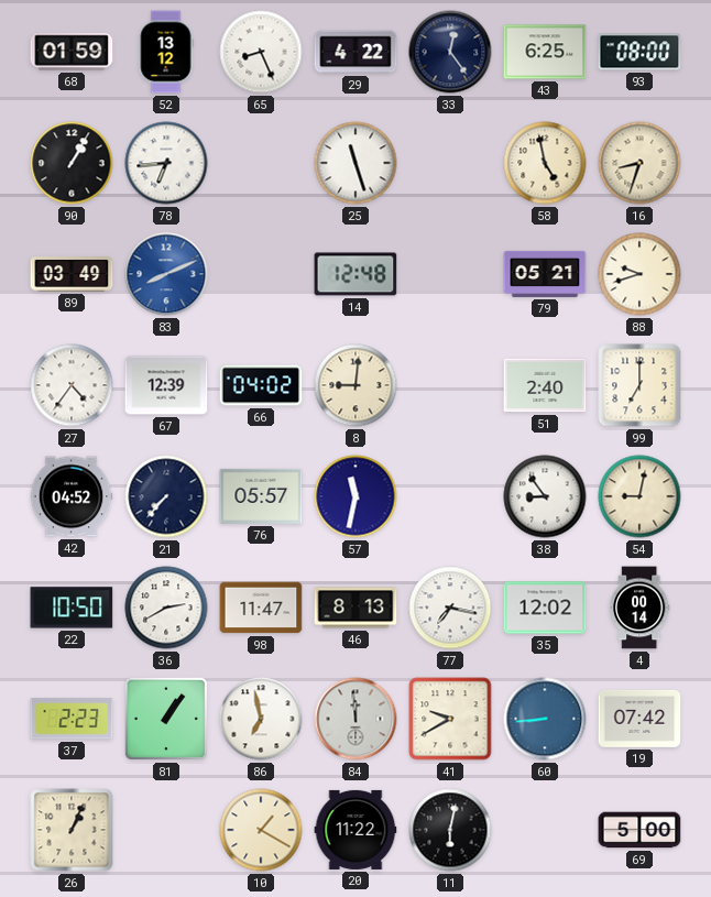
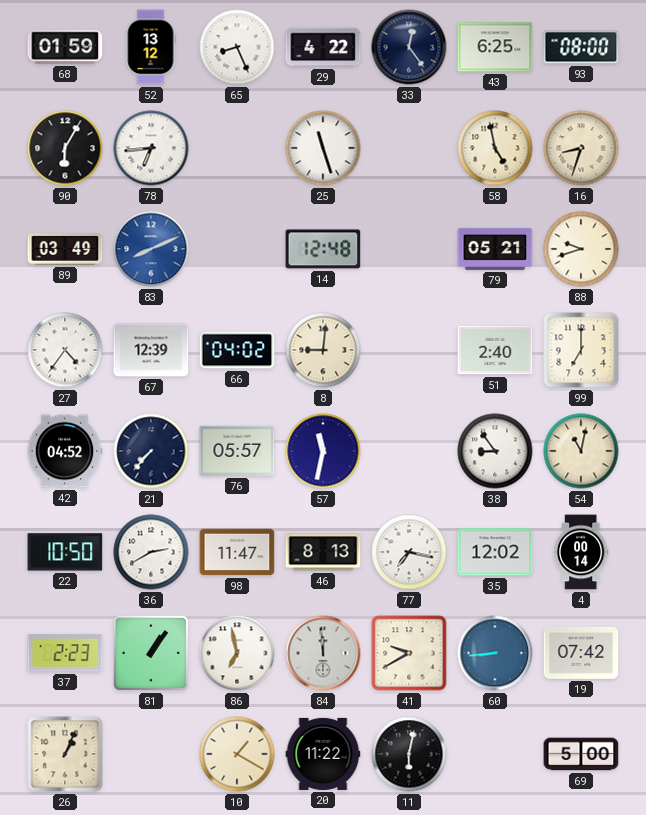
90: 1:05 -> 6:05
54: 9:02 -> 11:02
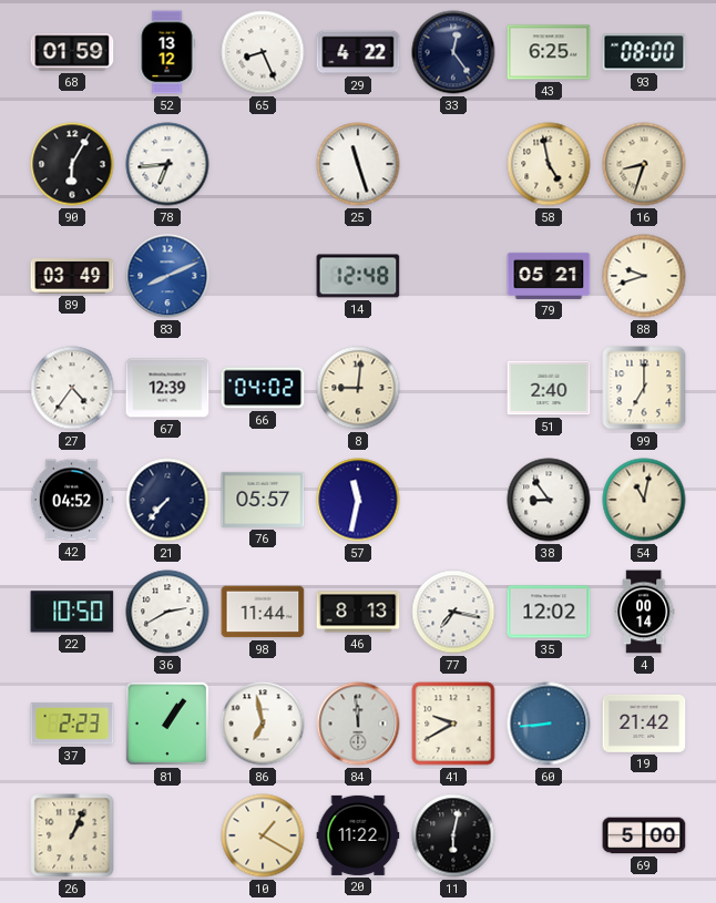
98: 11:47 -> 11:44
19: 07:42 -> 21:42
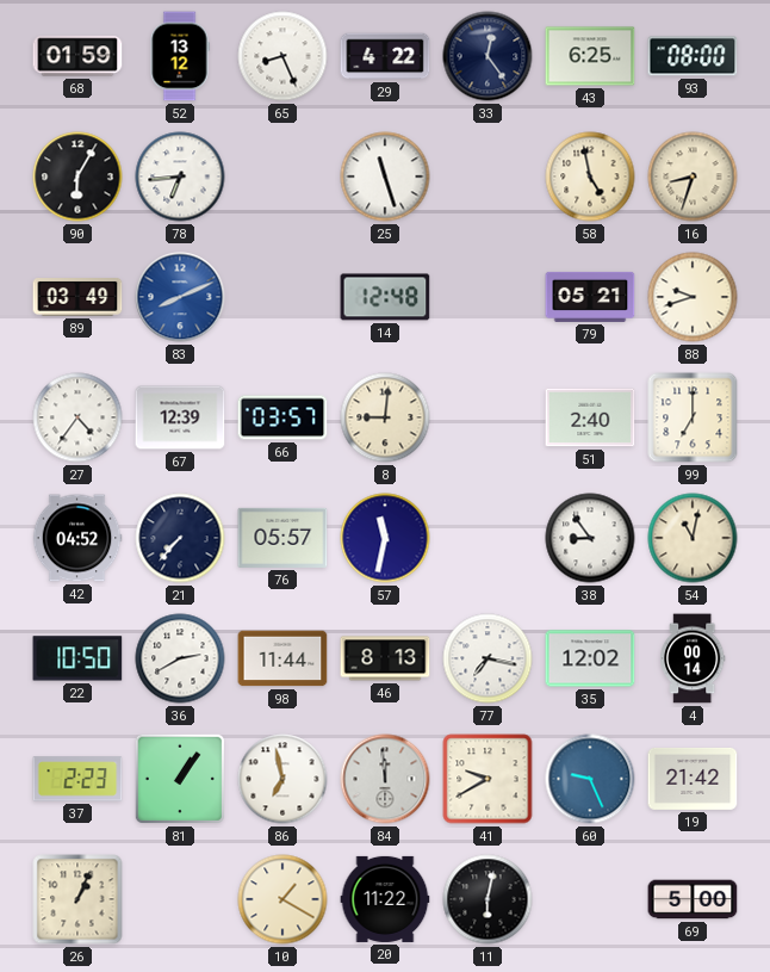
66: 04:02 -> 03:57
60: 8:44 -> 9:26
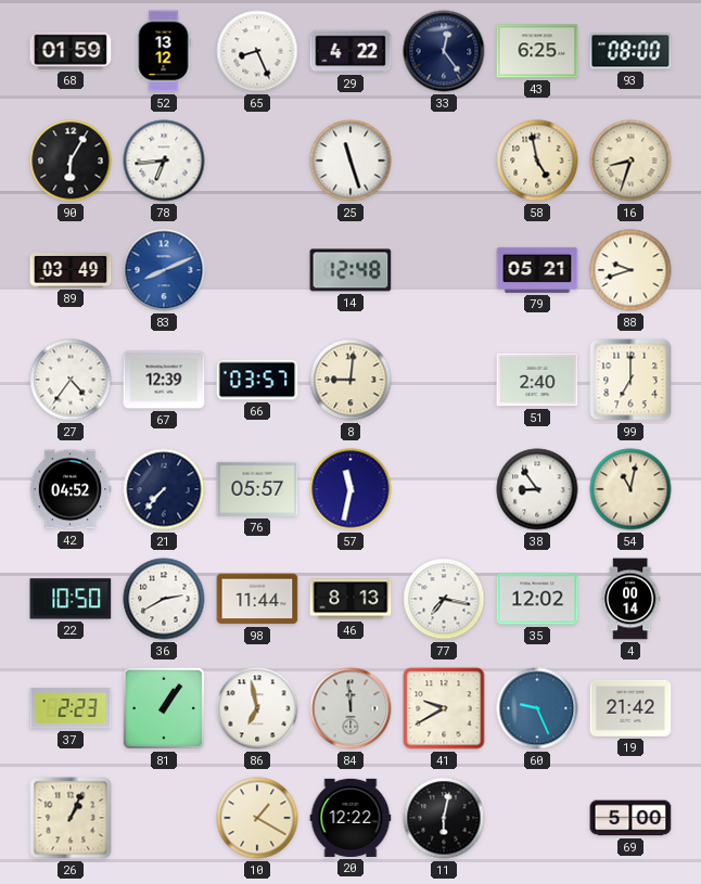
20: 11:22 -> 12:22
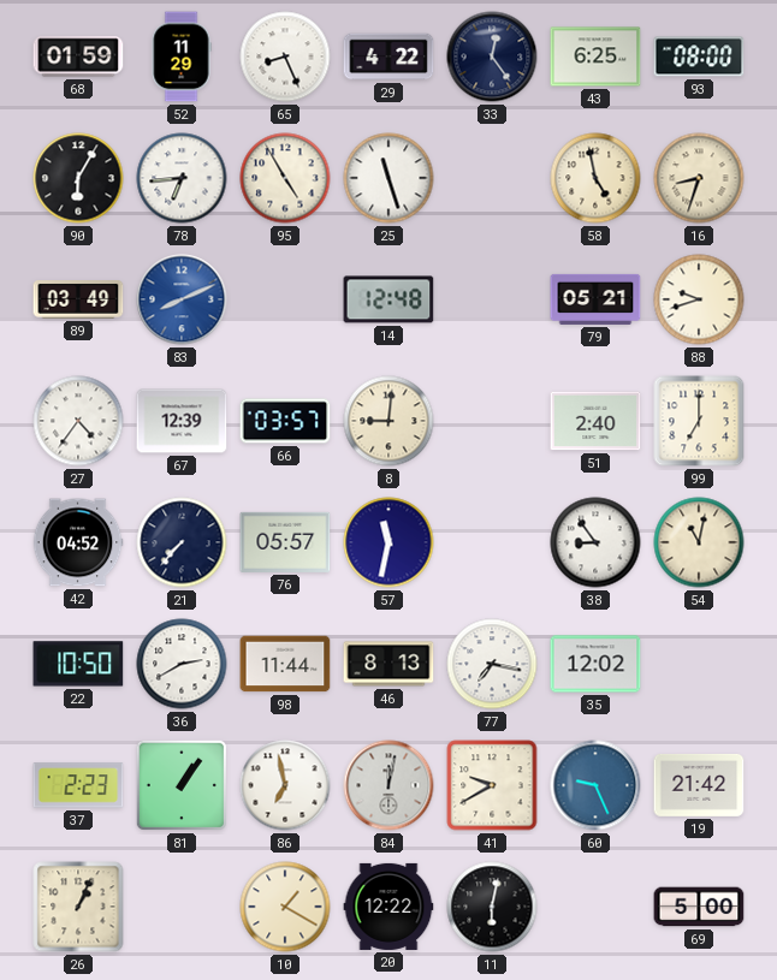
52: 13:12 -> 11:29
95: none -> 4:55
4: 00:14 -> none
84: 11:59 -> 12:02
